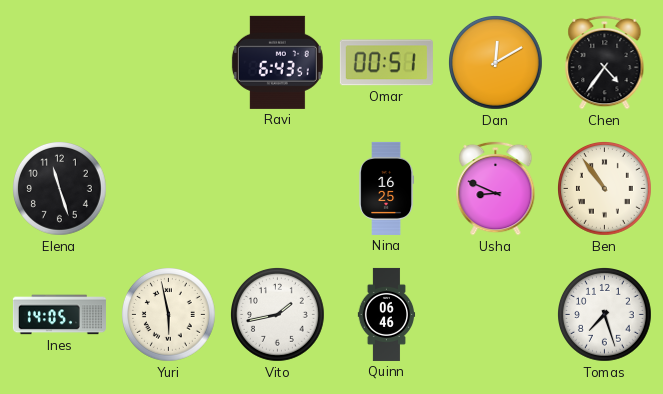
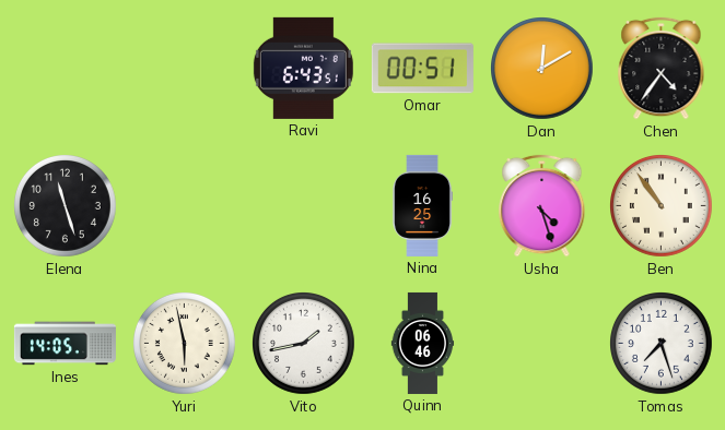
Usha: 8:49 -> 4:27
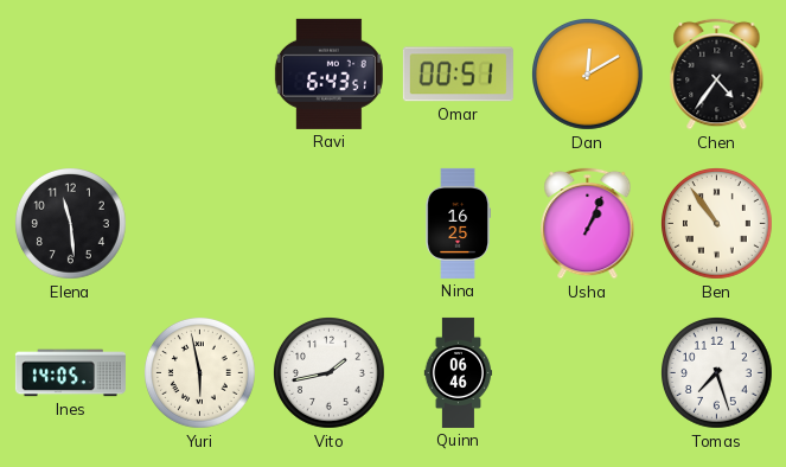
Elena: 11:27 -> 11:29
Usha: 4:27 -> 1:04
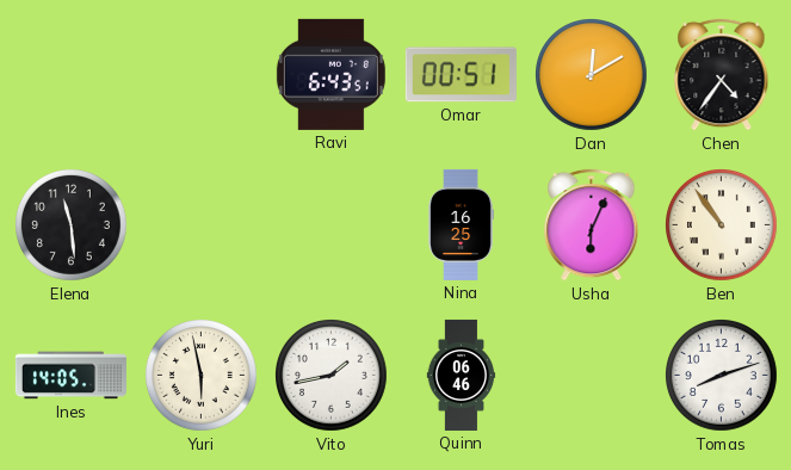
Usha: 1:04 -> 6:04
Tomas: 7:27 -> 8:12
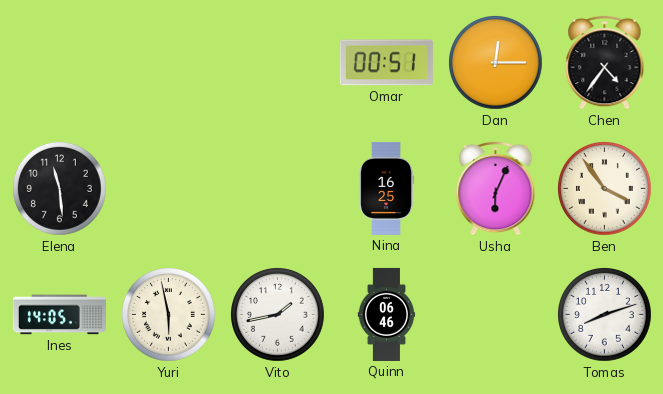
Ravi: 6:43 -> none
Dan: 12:10 -> 12:15
Ben: 10:54 -> 3:54
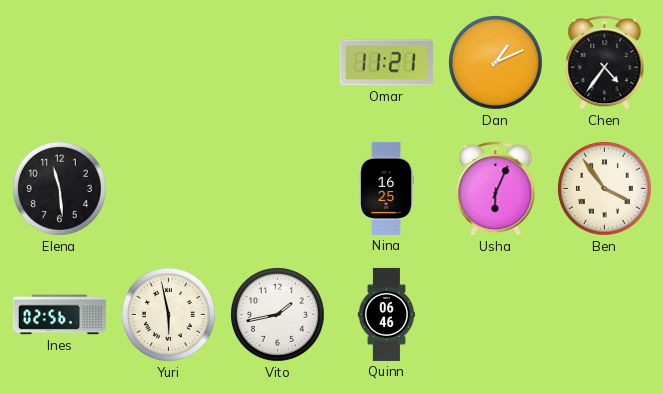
Omar: 00:51 -> 11:21
Dan: 12:15 -> 1:11
Ines: 14:05 -> 02:56
Tomas: 8:12 -> none
